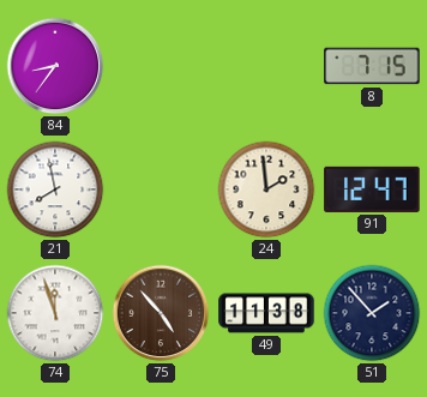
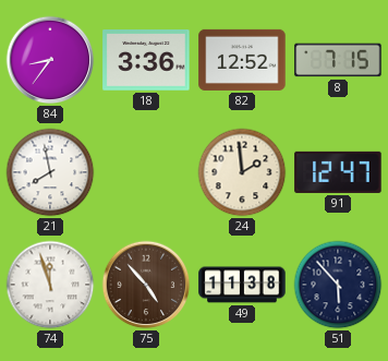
18: none -> 3:36
82: none -> 12:52
51: 1:53 -> 5:53
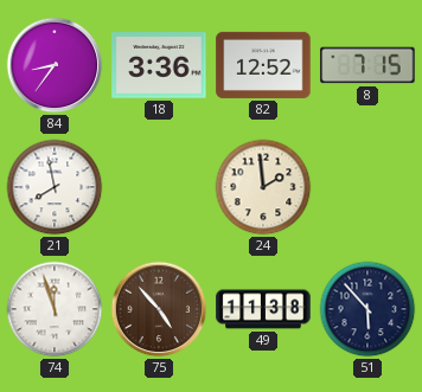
91: 12:47 -> none
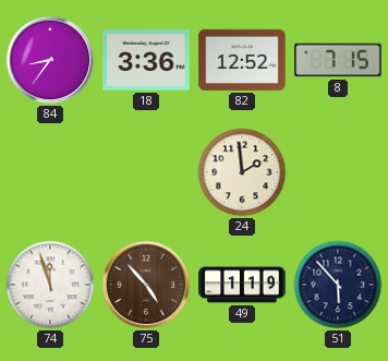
21: 7:58 -> none
49: 11:38 -> 1:19
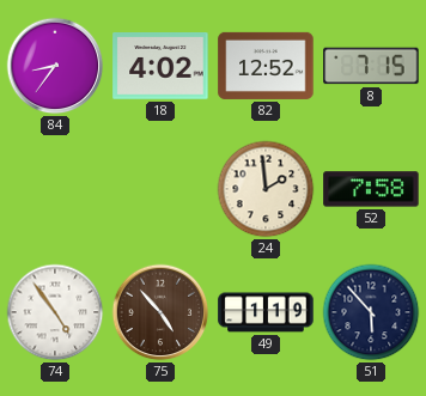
18: 3:36 -> 4:02
52: none -> 7:58
74: 11:57 -> 4:54
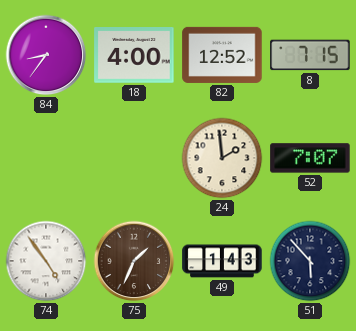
18: 4:02 -> 4:00
52: 7:58 -> 7:07
75: 4:53 -> 1:34
49: 1:19 -> 1:43
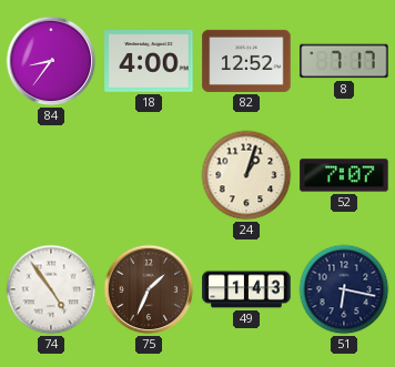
8: 7:15 -> 7:17
24: 1:59 -> 1:03
51: 5:53 -> 6:17
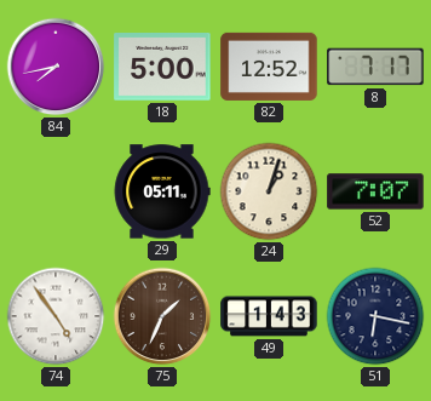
84: 8:36 -> 7:43
18: 4:00 -> 5:00
29: none -> 05:11
